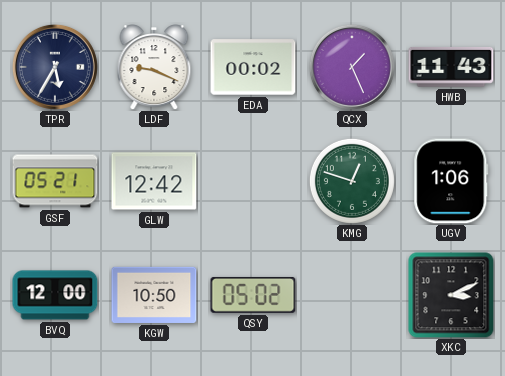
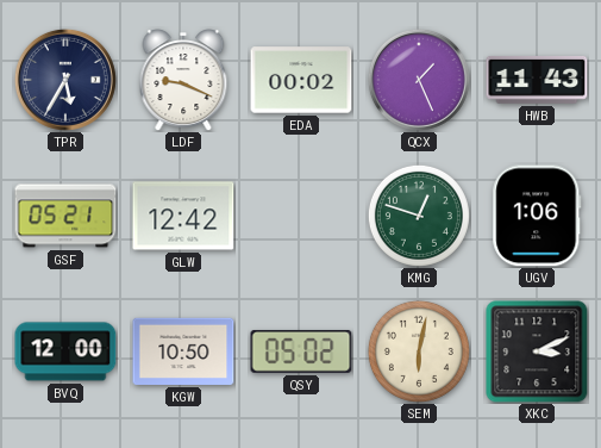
SEM: none -> 6:02
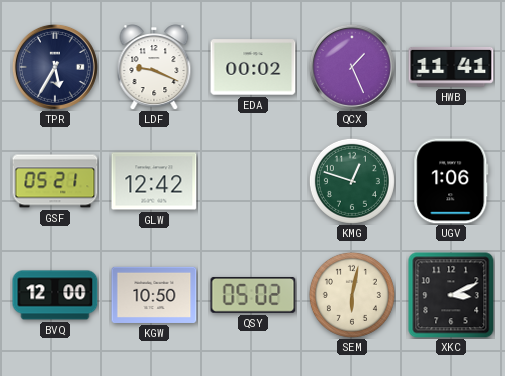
HWB: 11:43 -> 11:41
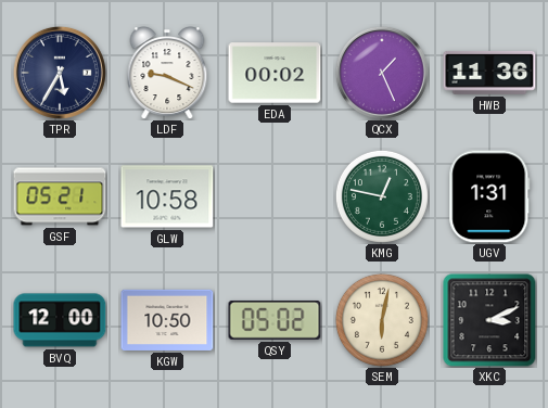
HWB: 11:41 -> 11:36
GLW: 12:42 -> 10:58
KMG: 12:48 -> 12:47
UGV: 1:06 -> 1:31
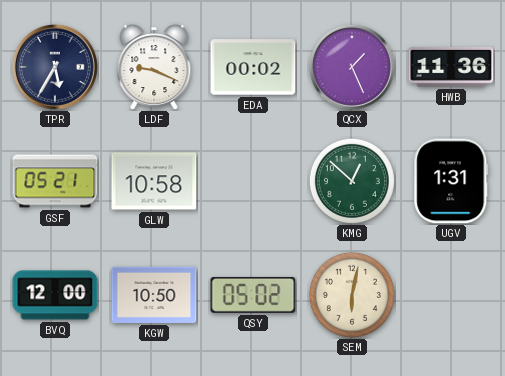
KMG: 12:47 -> 12:52
XKC: 3:11 -> none
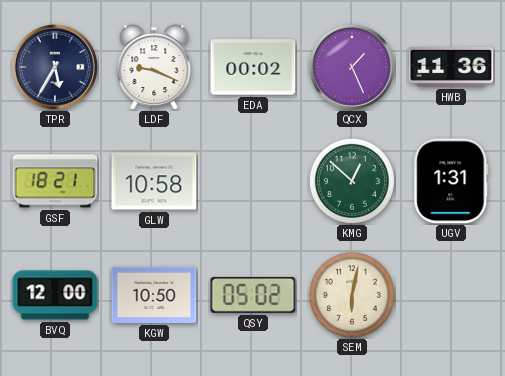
GSF: 05:21 -> 18:21
